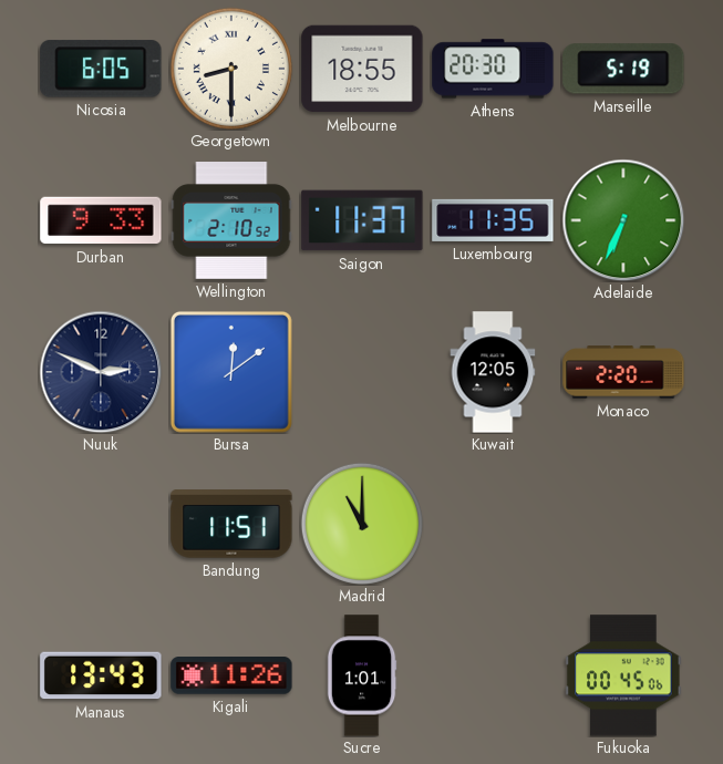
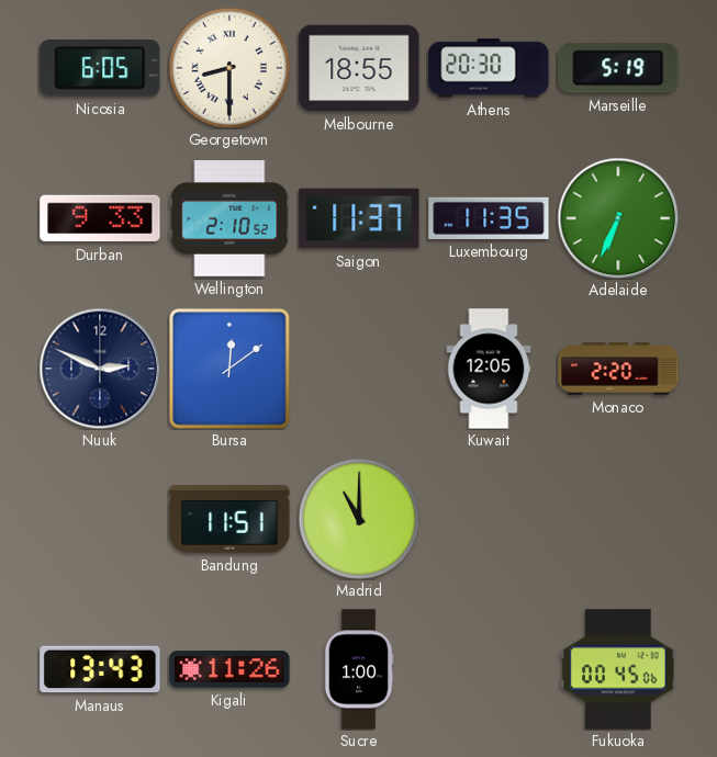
Sucre: 1:01 -> 1:00
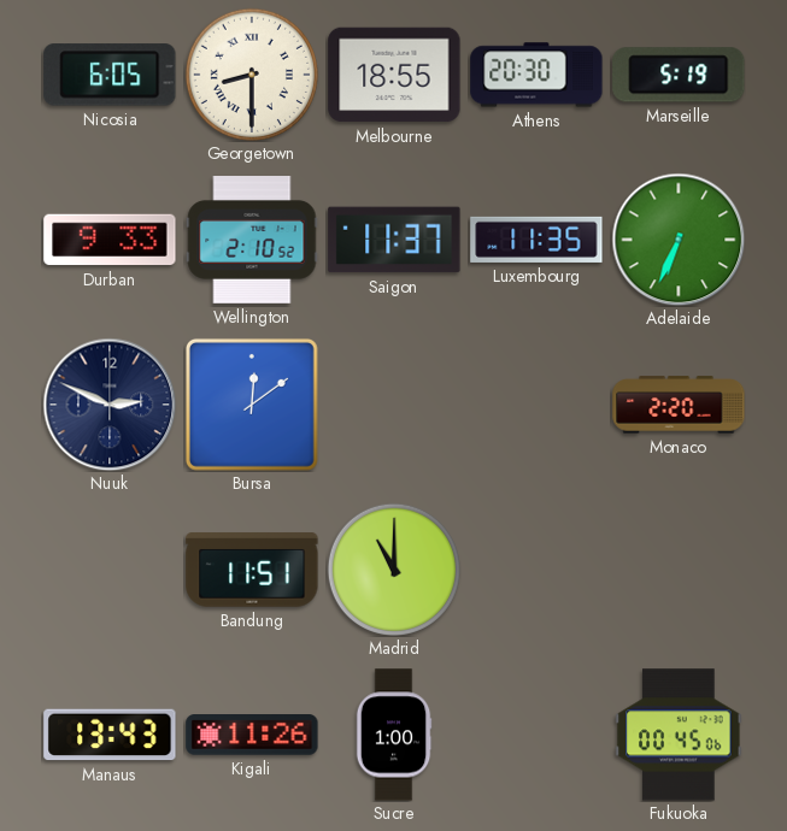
Kuwait: 12:05 -> none
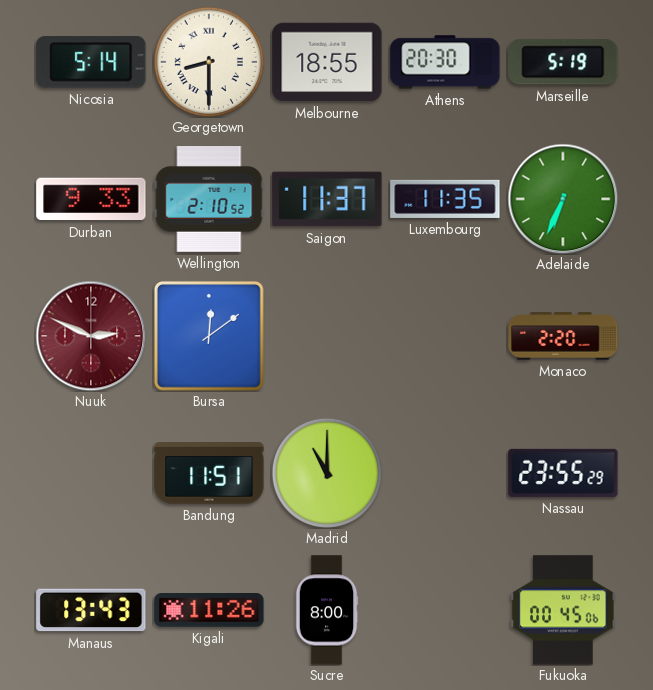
Nicosia: 6:05 -> 5:14
Nuuk dial: navy -> burgundy
Nassau: none -> 23:55
Sucre: 1:00 -> 8:00
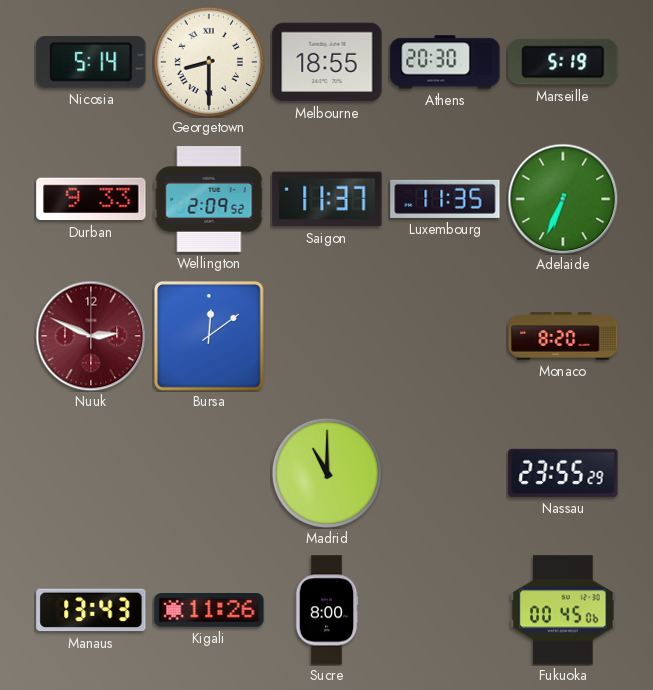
Wellington: 2:10 -> 2:09
Monaco: 2:20 -> 8:20
Bandung: 11:51 -> none
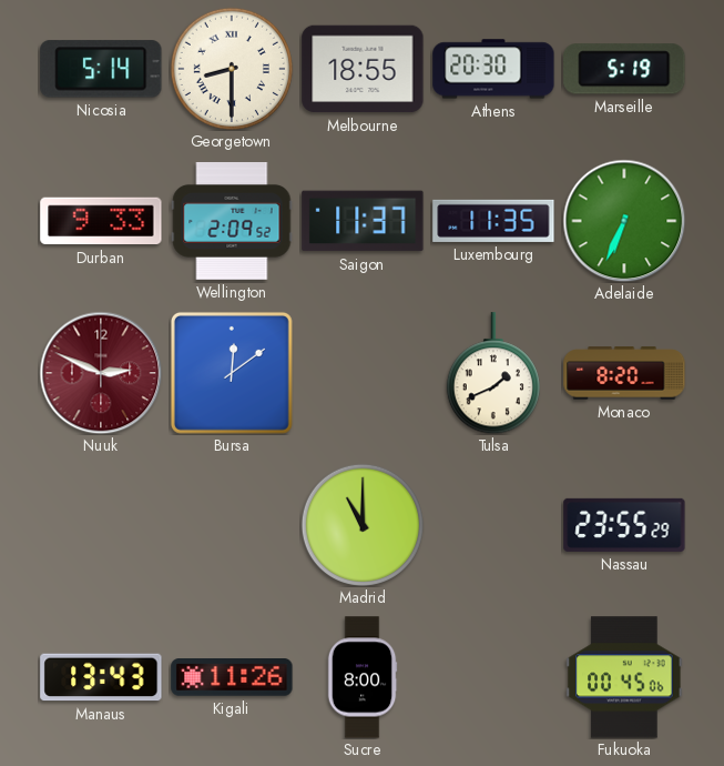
Tulsa: none -> 1:41
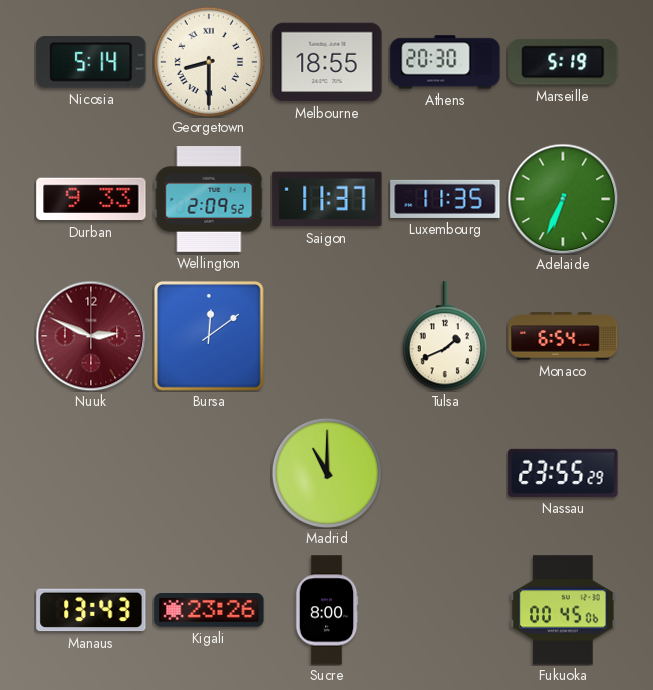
Monaco: 8:20 -> 6:54
Kigali: 11:26 -> 23:26
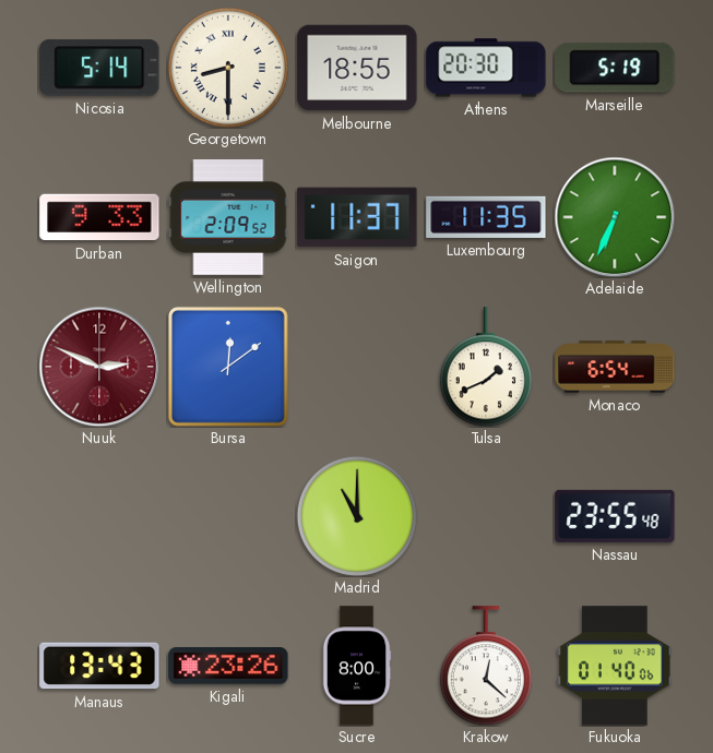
Nassau: 23:55:29 -> 23:55:48
Krakow: none -> 12:22
Fukuoka: 00:45 -> 01:40
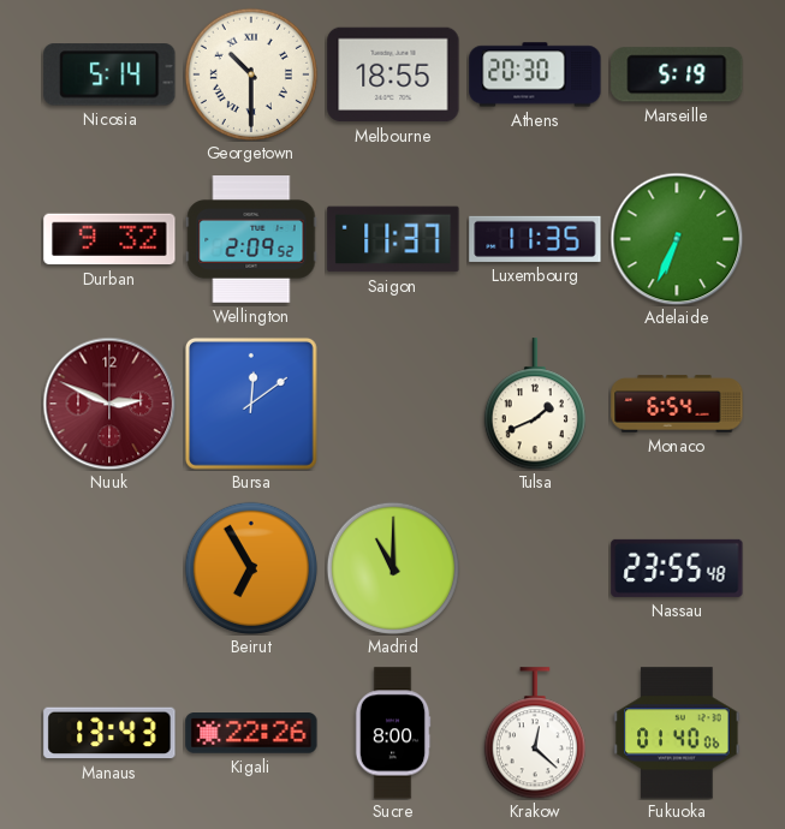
Georgetown: 8:30 -> 10:30
Durban: 9:33 -> 9:32
Beirut: none -> 6:55
Kigali: 23:26 -> 22:26
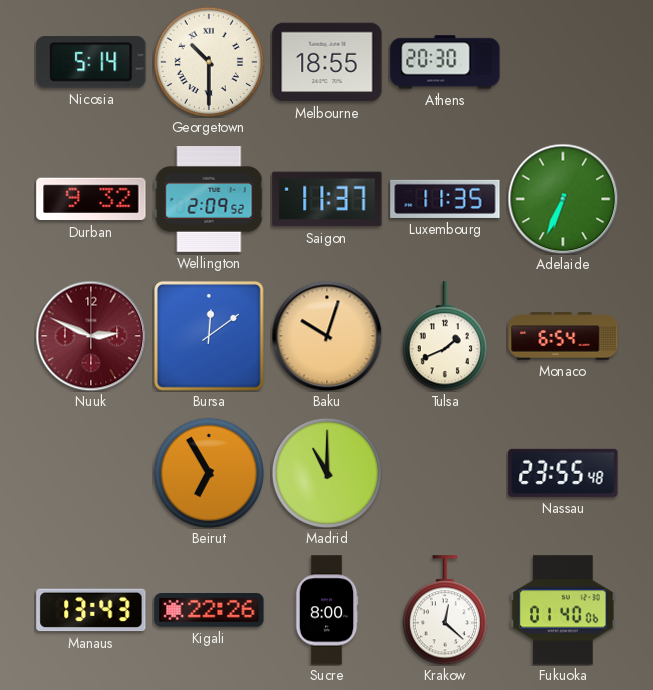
Marseille: 5:19 -> none
Baku: none -> 10:03
